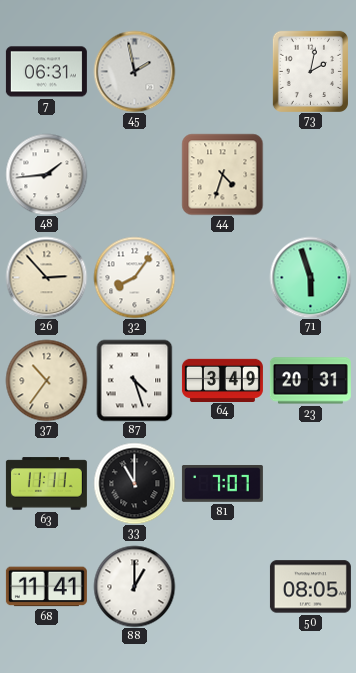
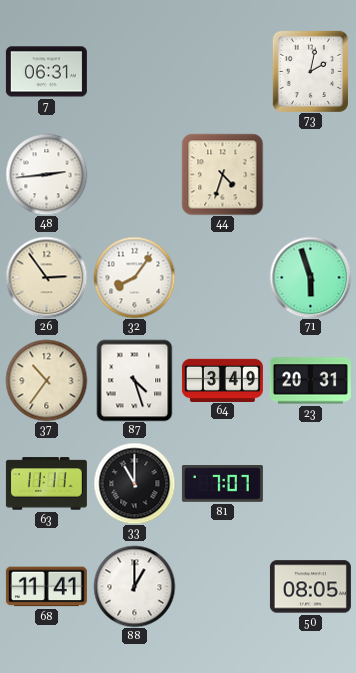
45: 1:58 -> none
48: 1:44 -> 2:44
26: 2:53 -> 2:54
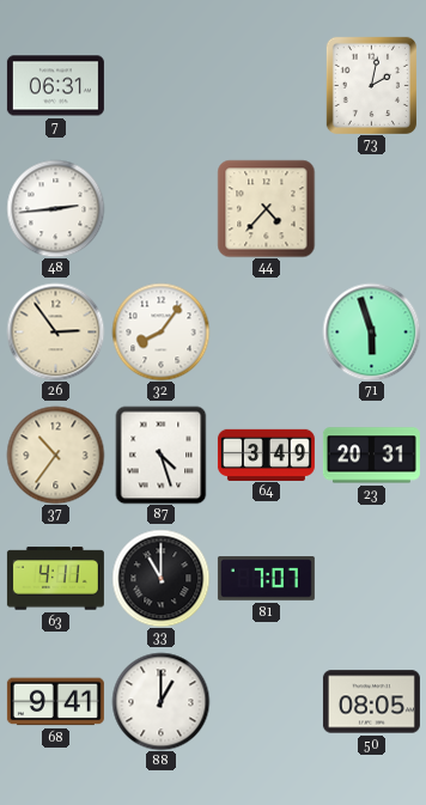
44: 4:33 -> 4:37
63: 11:11 -> 4:11
68: 11:41 -> 9:41
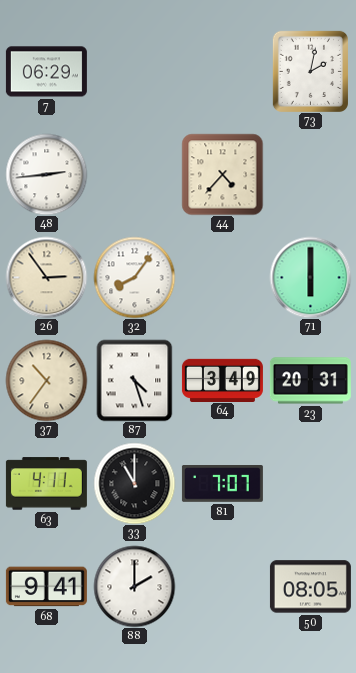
7: 06:31 -> 06:29
71: 5:57 -> 6:00
88: 1:00 -> 2:00
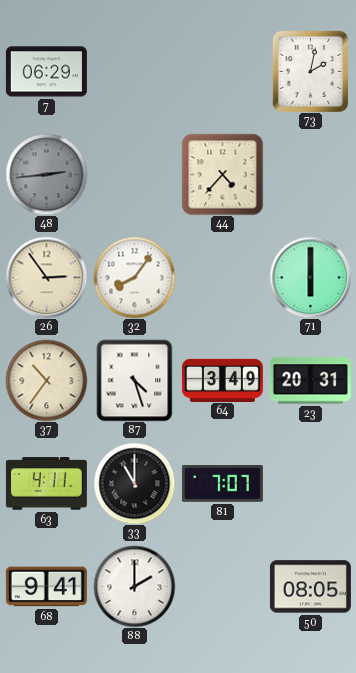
48 dial: white -> grey
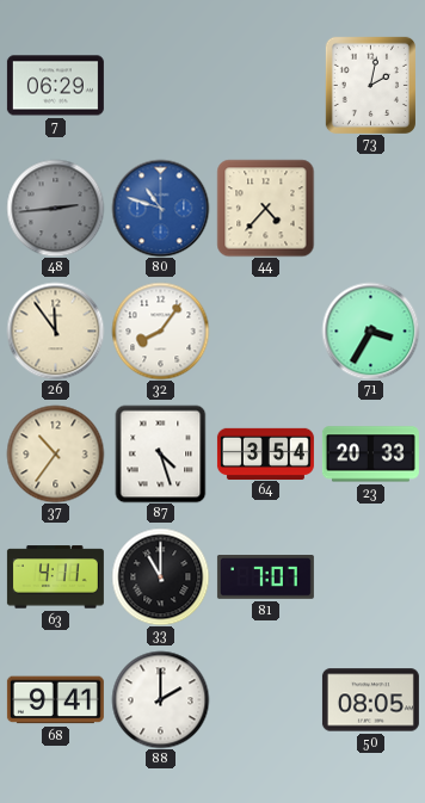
80: none -> 10:48
26: 2:54 -> 11:54
71: 6:00 -> 3:35
64: 3:49 -> 3:54
23: 20:31 -> 20:33
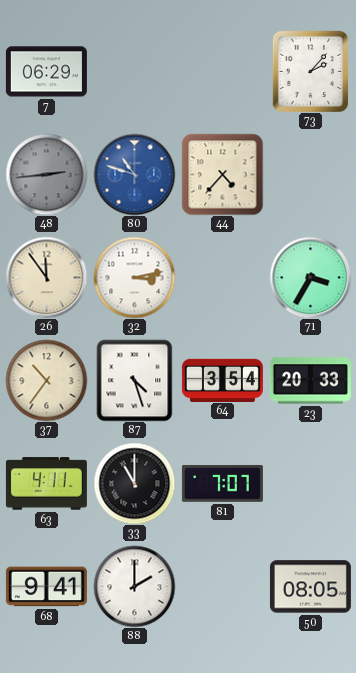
73: 2:02 -> 2:07
32: 8:06 -> 3:13
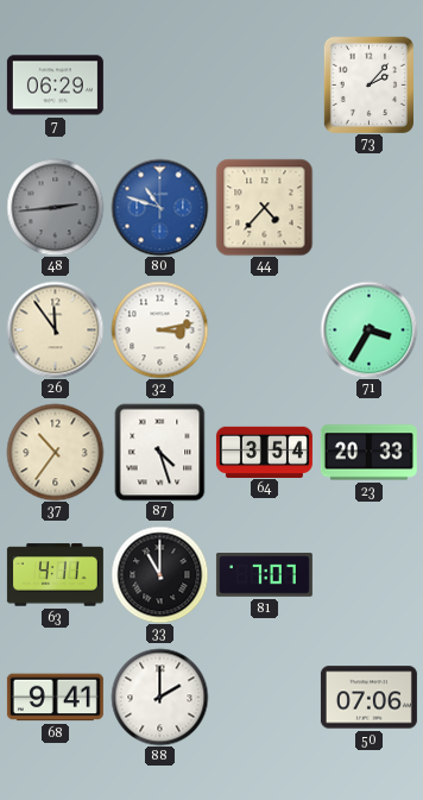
50: 08:05 -> 07:06
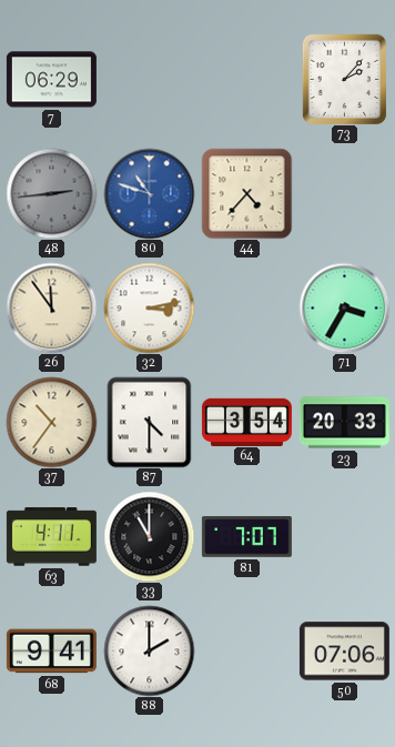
87: 4:27 -> 4:30
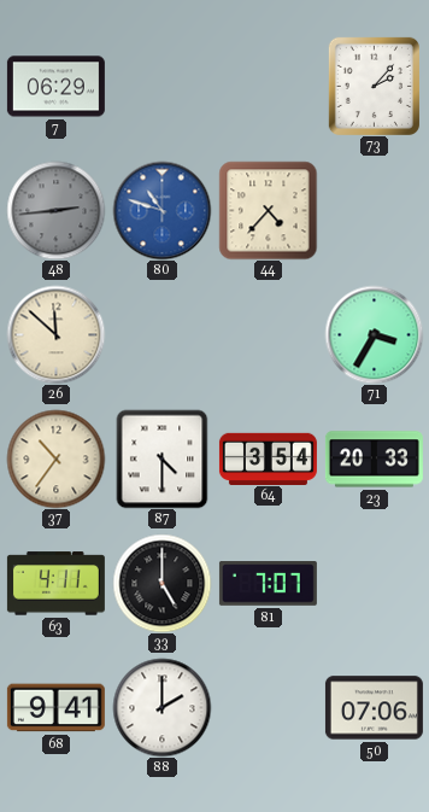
26: 11:54 -> 11:52
32: 3:13 -> none
33: 11:00 -> 5:00
